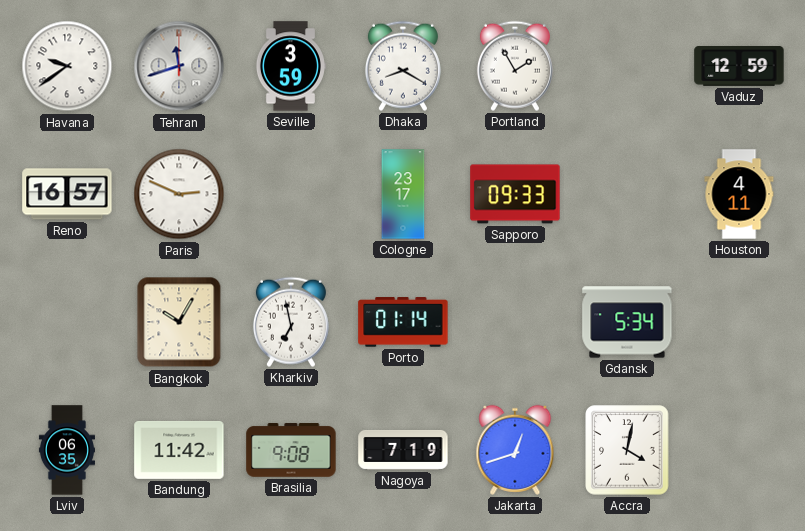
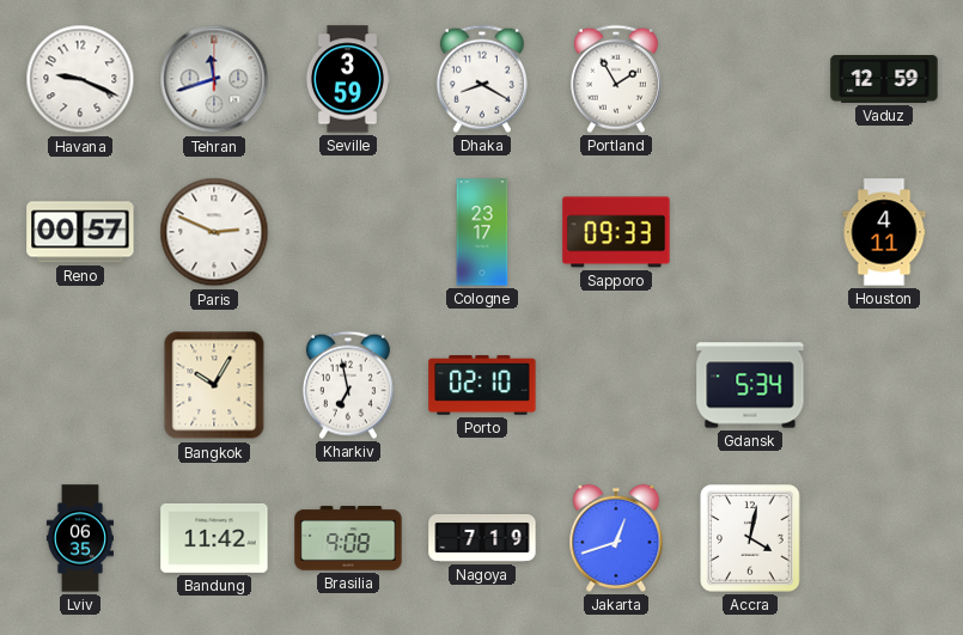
Havana: 9:39 -> 9:19
Reno: 16:57 -> 00:57
Porto: 01:14 -> 02:10
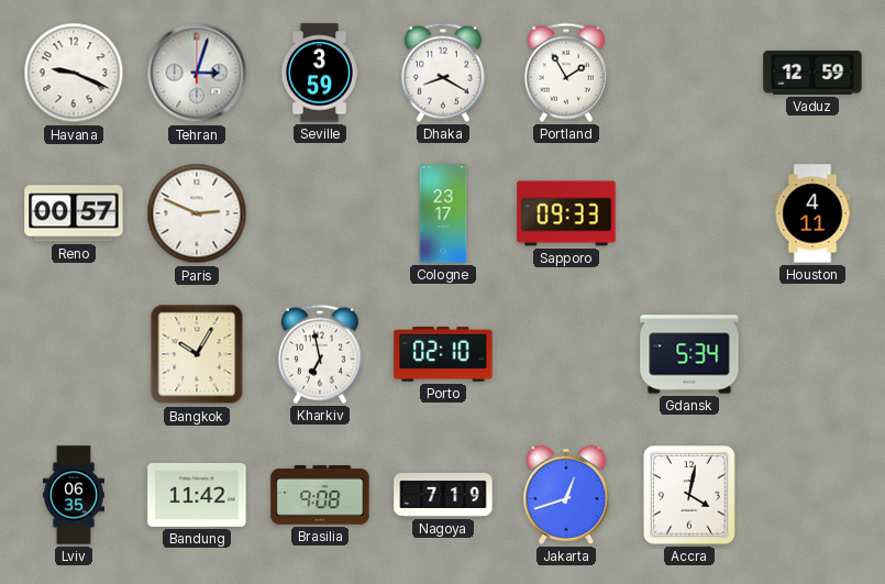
Tehran: 11:42 -> 3:03
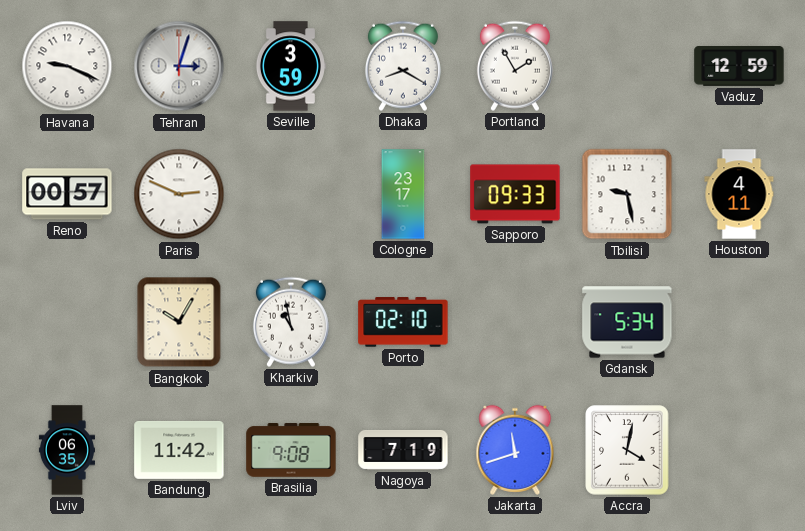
Tbilisi: none -> 9:28
Kharkiv: 6:58 -> 10:58
Jakarta: 12:42 -> 11:42
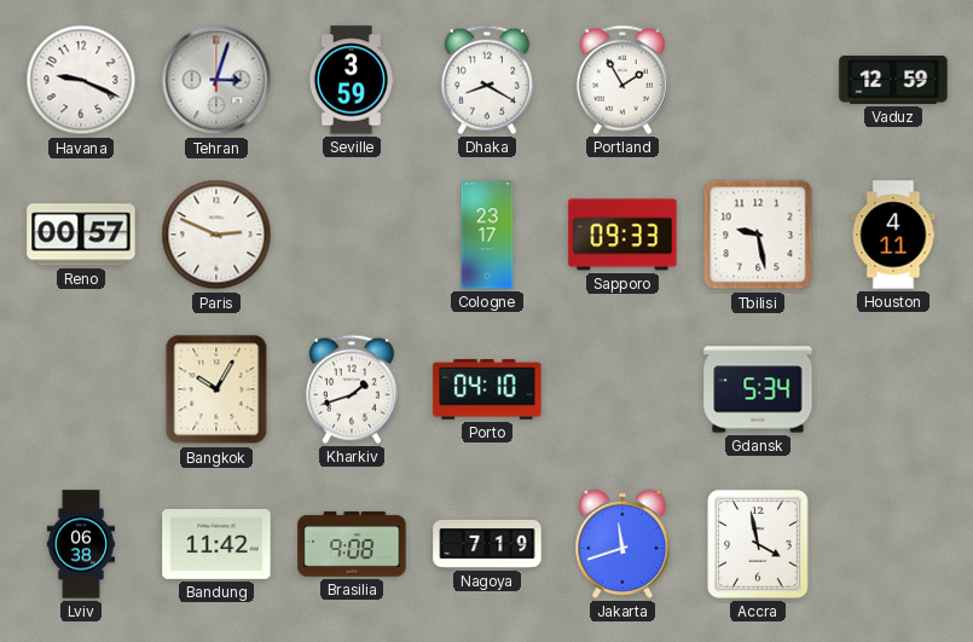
Kharkiv: 10:58 -> 1:42
Porto: 02:10 -> 04:10
Lviv: 06:35 -> 06:38
Accra: 4:02 -> 3:58
